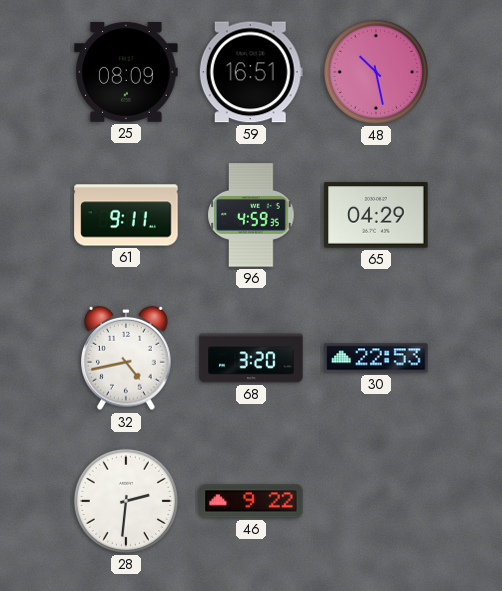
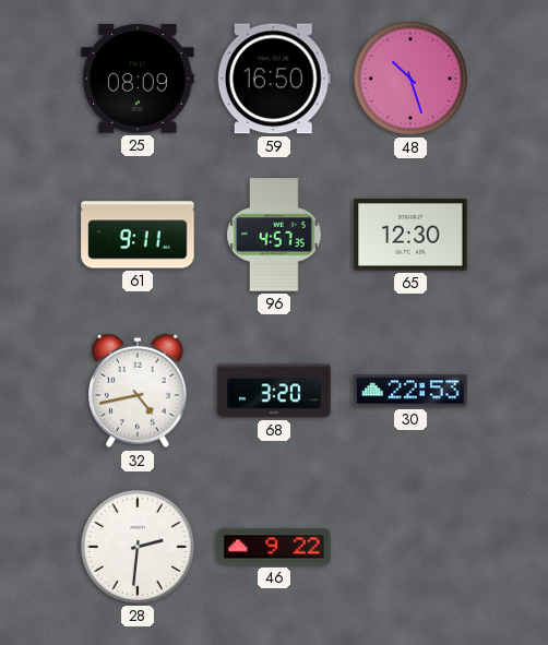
59: 16:51 -> 16:50
48: 10:28 -> 10:27
96: 4:59 -> 4:57
65: 04:29 -> 12:30
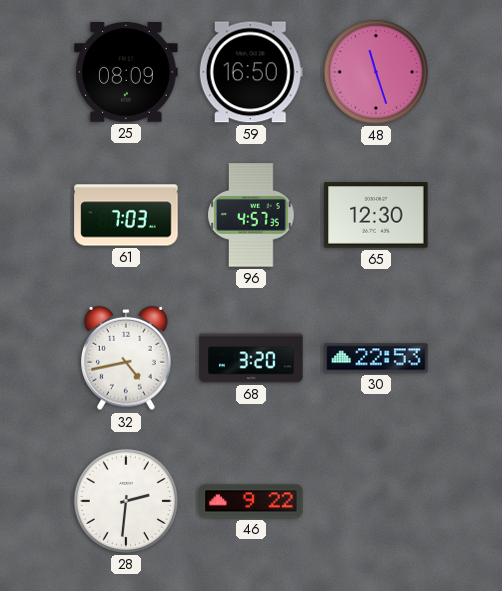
48: 10:27 -> 11:27
61: 9:11 -> 7:03
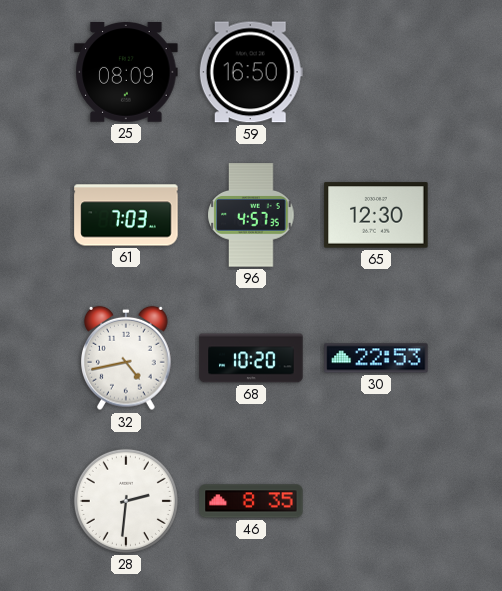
48: 11:27 -> none
68: 3:20 -> 10:20
46: 9:22 -> 8:35
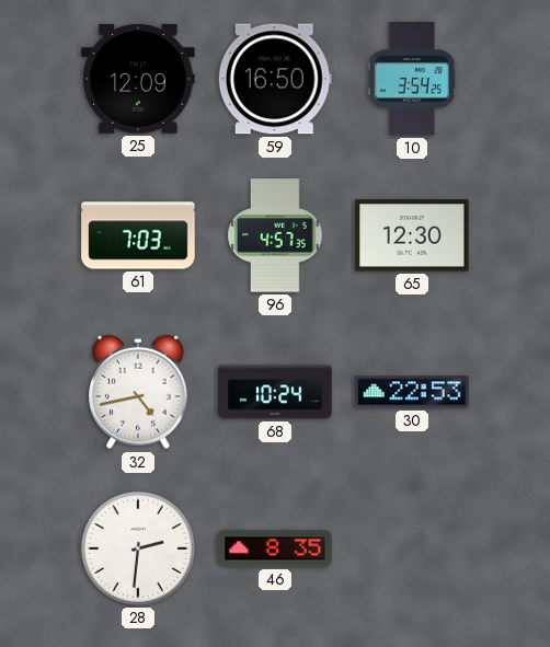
25: 08:09 -> 12:09
10: none -> 3:54
68: 10:20 -> 10:24
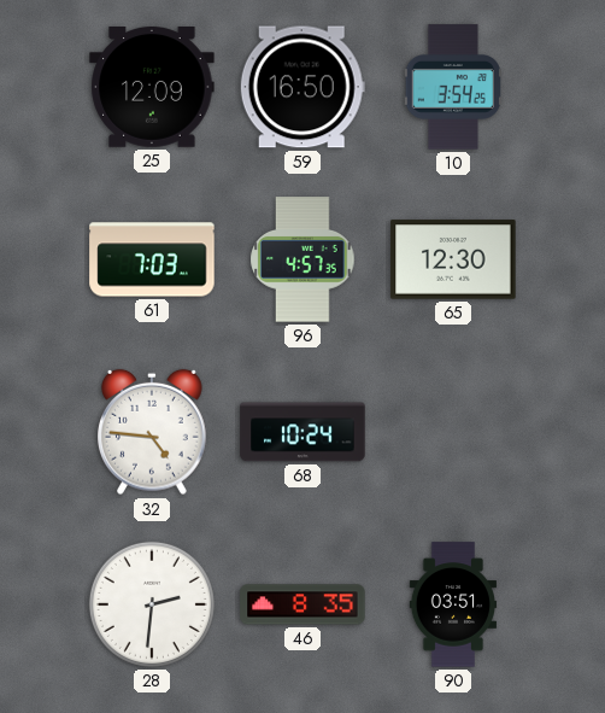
32: 4:43 -> 4:46
30: 22:53 -> none
90: none -> 03:51
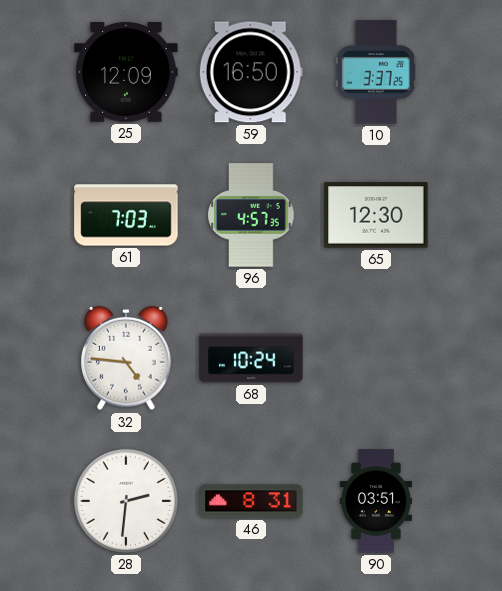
10: 3:54 -> 3:37
46: 8:35 -> 8:31
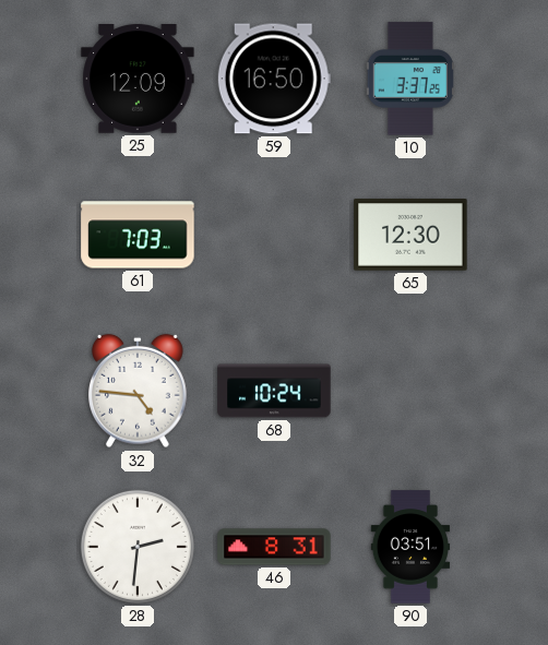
96: 4:57 -> none
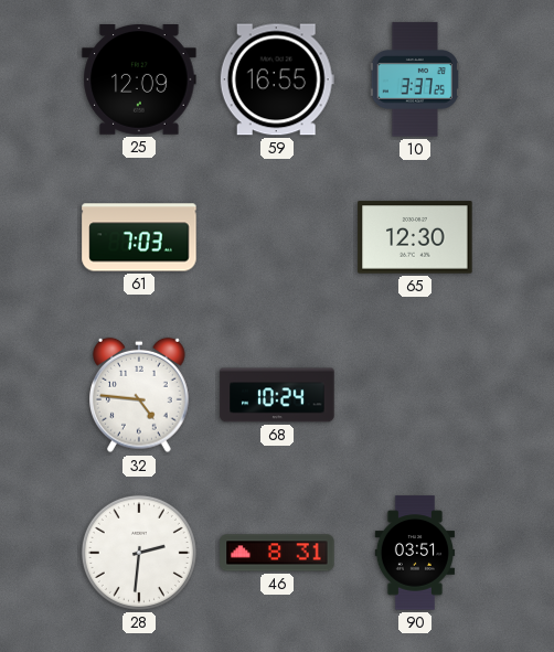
59: 16:50 -> 16:55
